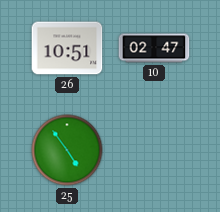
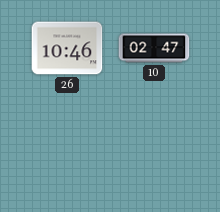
26: 10:51 -> 10:46
25: 4:54 -> none
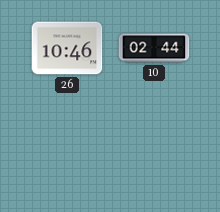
10: 02:47 -> 02:44
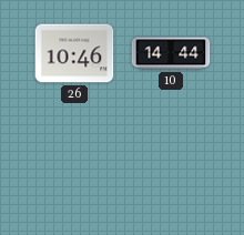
10: 02:44 -> 14:44
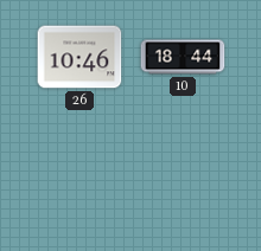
10: 14:44 -> 18:44
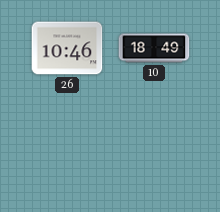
10: 18:44 -> 18:49
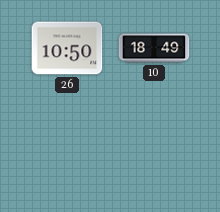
26: 10:46 -> 10:50
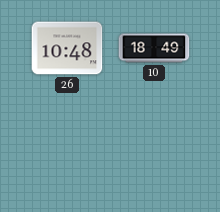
26: 10:50 -> 10:48
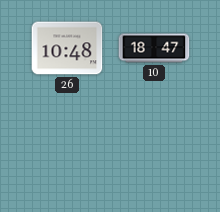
10: 18:49 -> 18:47
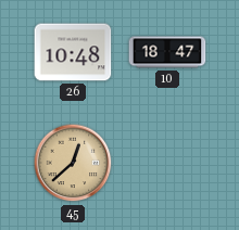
45: none -> 12:38
